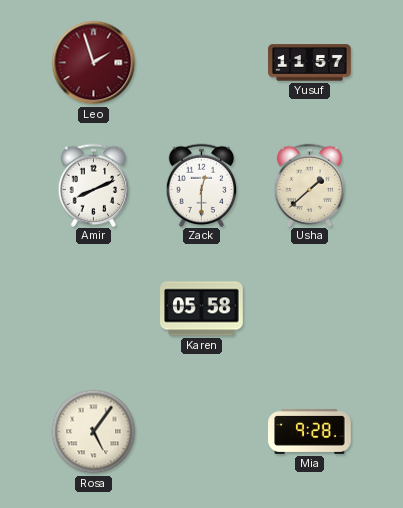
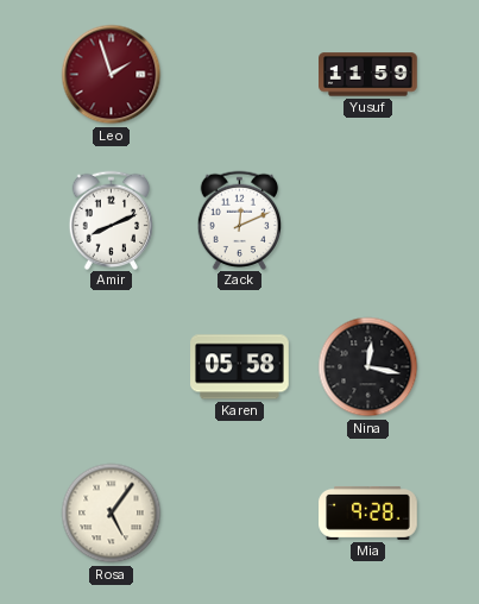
Yusuf: 11:57 -> 11:59
Zack: 12:30 -> 12:11
Usha: 1:38 -> none
Nina: none -> 12:17
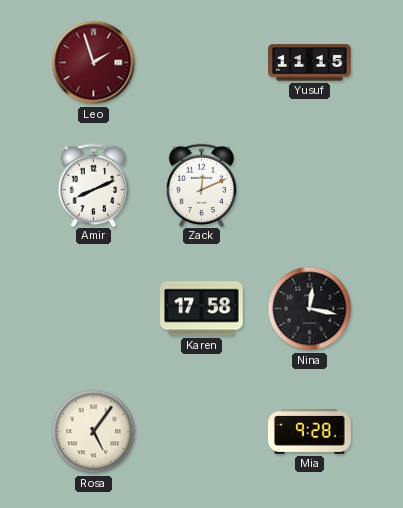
Yusuf: 11:59 -> 11:15
Karen: 05:58 -> 17:58
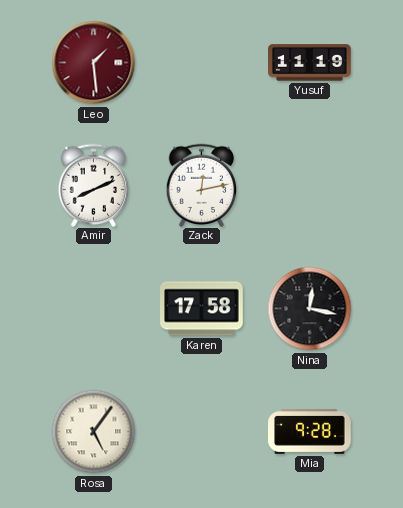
Leo: 1:57 -> 1:29
Yusuf: 11:15 -> 11:19
Zack: 12:11 -> 12:13
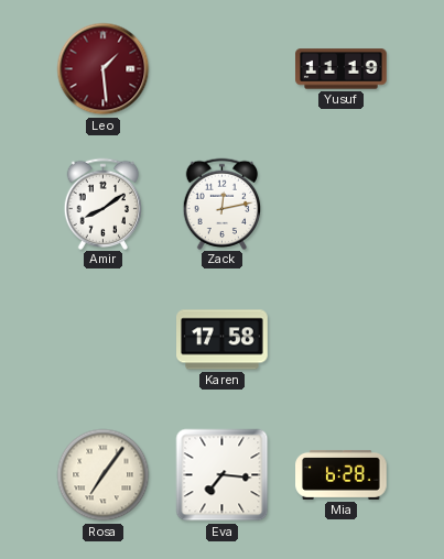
Amir: 8:11 -> 8:09
Nina: 12:17 -> none
Rosa: 5:06 -> 7:06
Eva: none -> 7:16
Mia: 9:28 -> 6:28
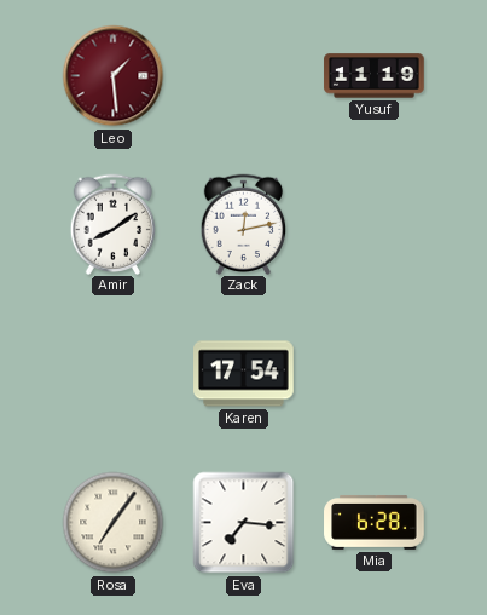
Karen: 17:58 -> 17:54
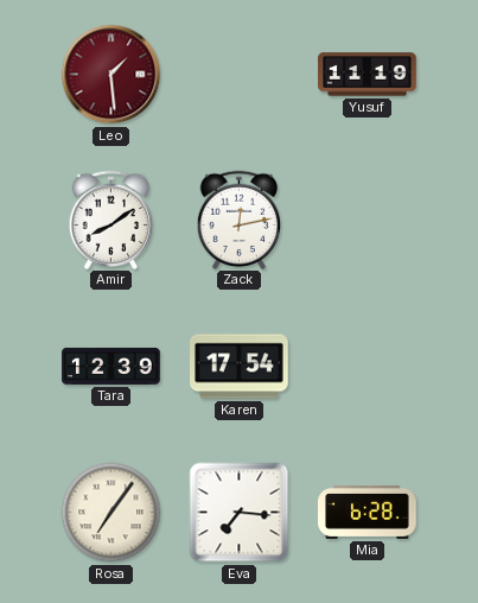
Tara: none -> 12:39
